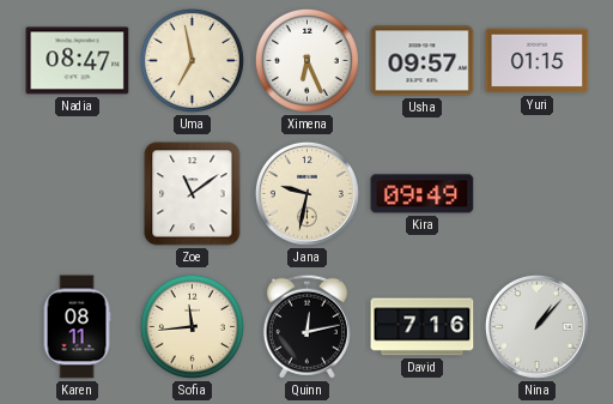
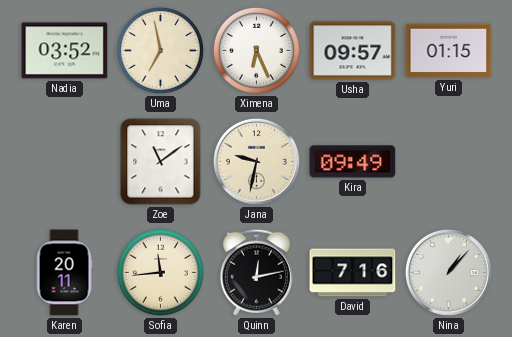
Nadia: 08:47 -> 03:52
Karen: 08:11 -> 20:11
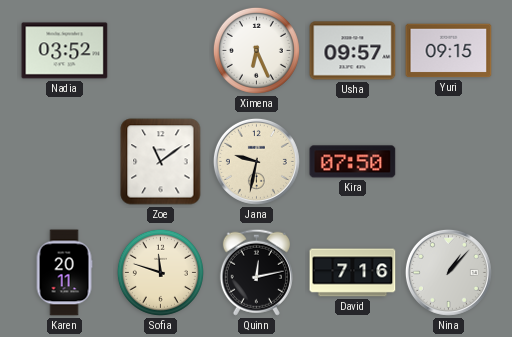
Uma: 6:58 -> none
Yuri: 01:15 -> 09:15
Kira: 09:49 -> 07:50
Sofia: 11:44 -> 11:48
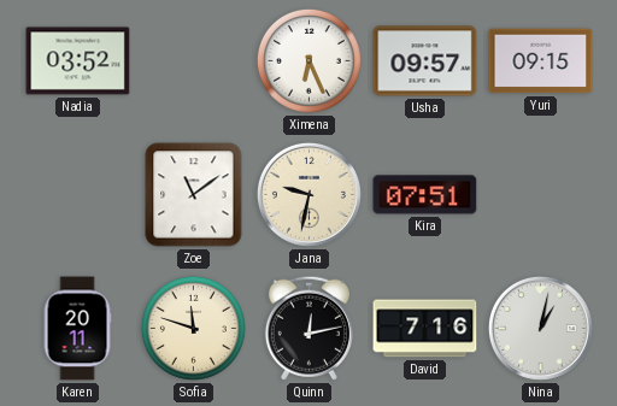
Kira: 07:50 -> 07:51
Nina: 1:07 -> 1:02
